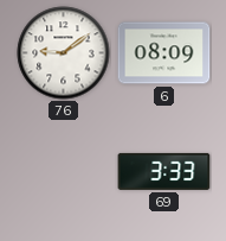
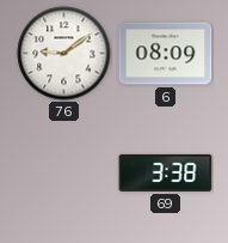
69: 3:33 -> 3:38
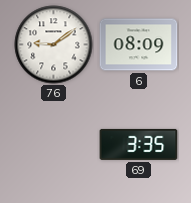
69: 3:38 -> 3:35
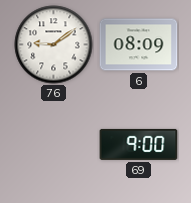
69: 3:35 -> 9:00
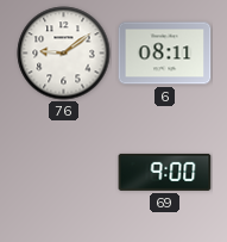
6: 08:09 -> 08:11
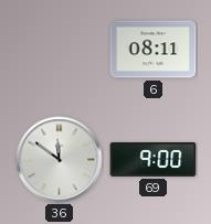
76: 9:09 -> none
36: none -> 11:51
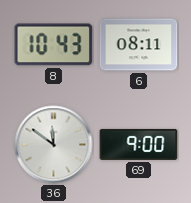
8: none -> 10:43
